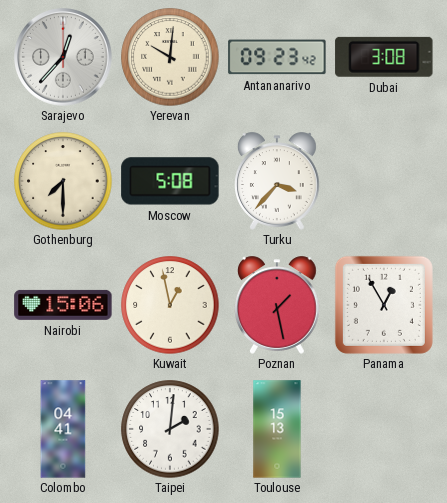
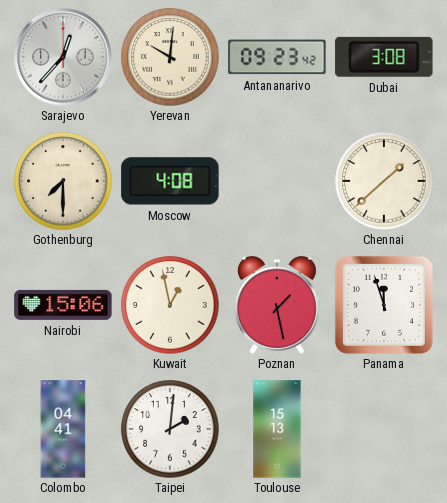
Moscow: 5:08 -> 4:08
Turku: 3:37 -> none
Chennai: none -> 1:38
Panama: 12:55 -> 11:57
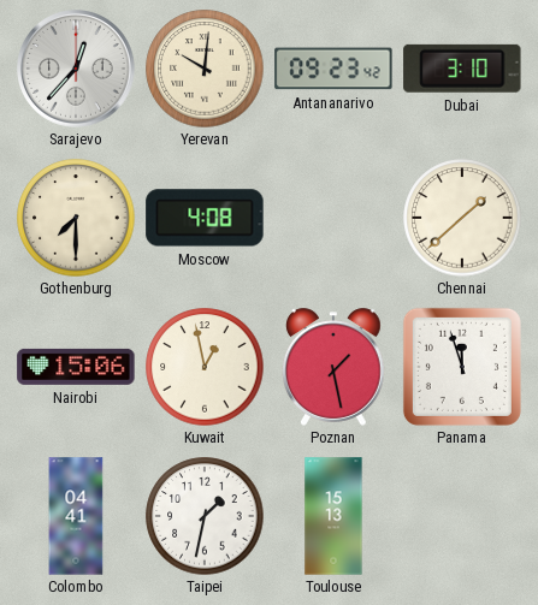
Dubai: 3:08 -> 3:10
Taipei: 2:01 -> 1:32
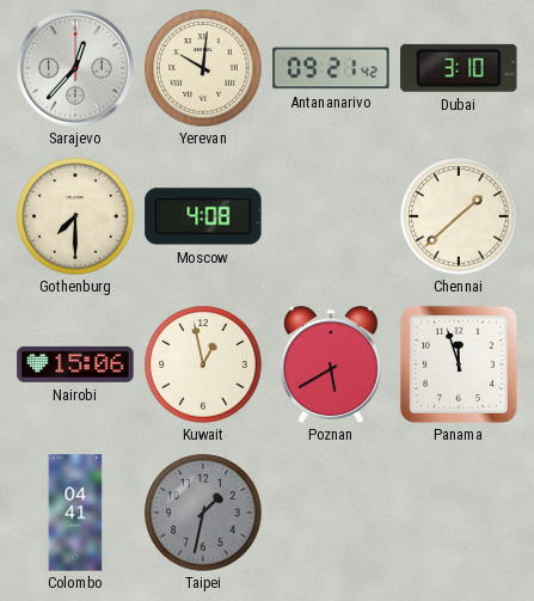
Antananarivo: 09:23 -> 09:21
Poznan: 1:28 -> 5:40
Taipei dial: white -> grey
Toulouse: 15:13 -> none
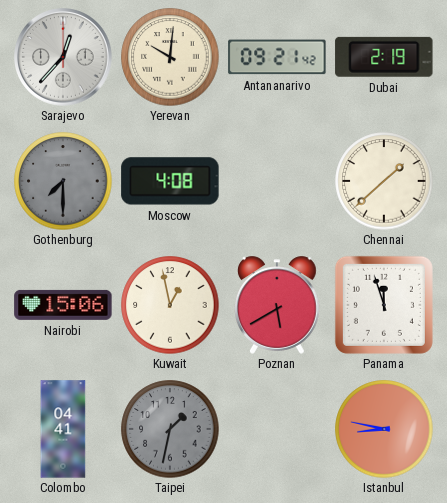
Dubai: 3:10 -> 2:19
Gothenburg dial: cream -> grey
Istanbul: none -> 8:47
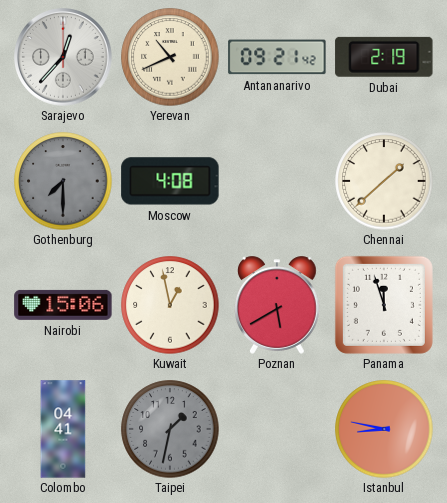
Yerevan: 10:01 -> 10:41
